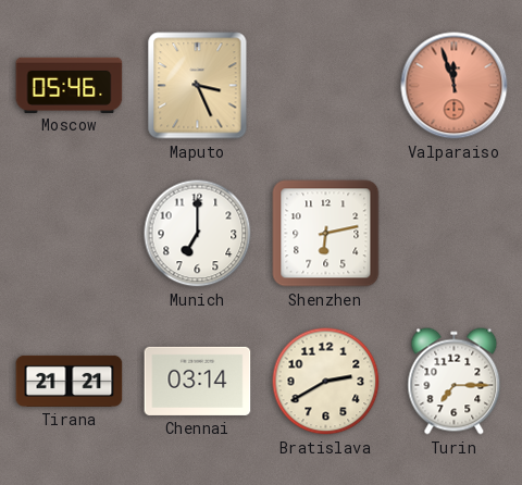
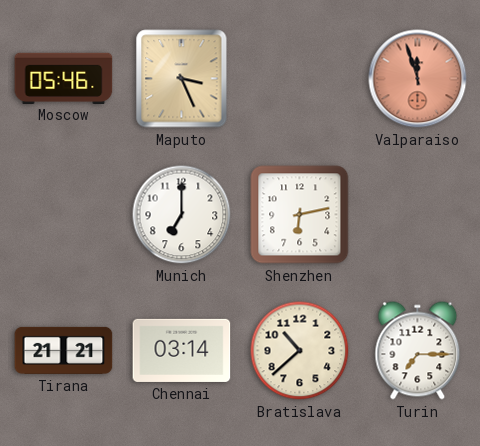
Bratislava: 2:40 -> 10:38
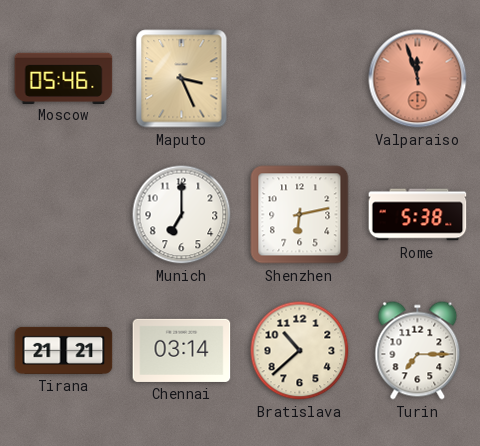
Rome: none -> 5:38
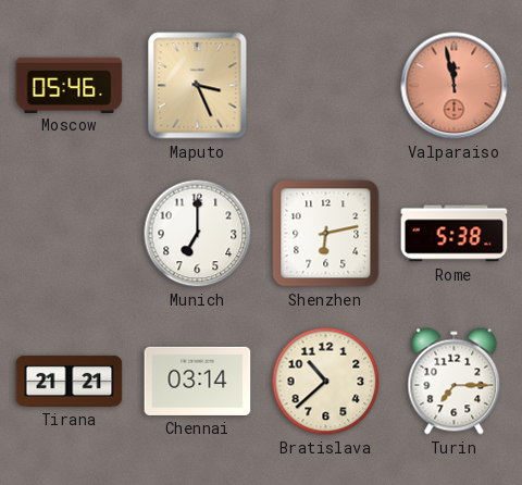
Valparaiso: 11:57 -> 11:58
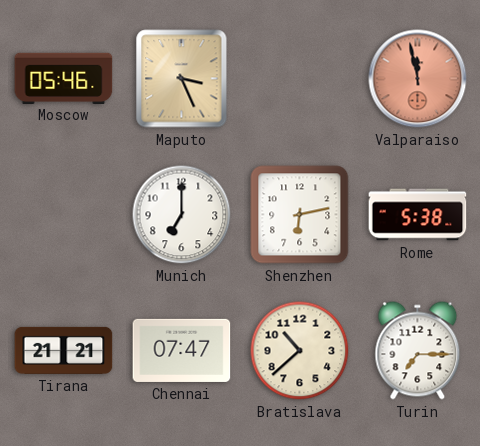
Chennai: 03:14 -> 07:47
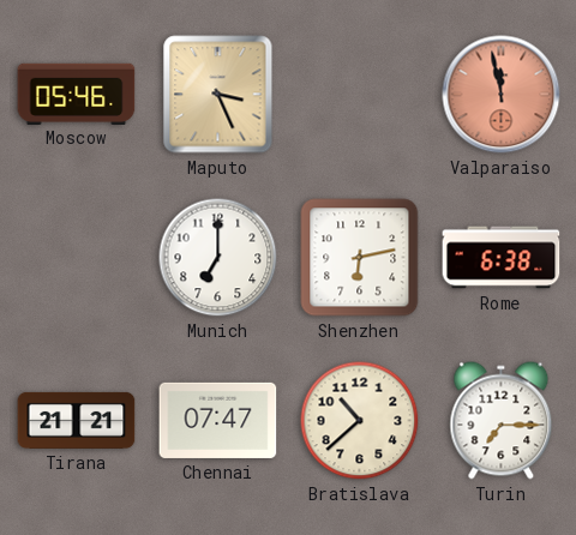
Rome: 5:38 -> 6:38
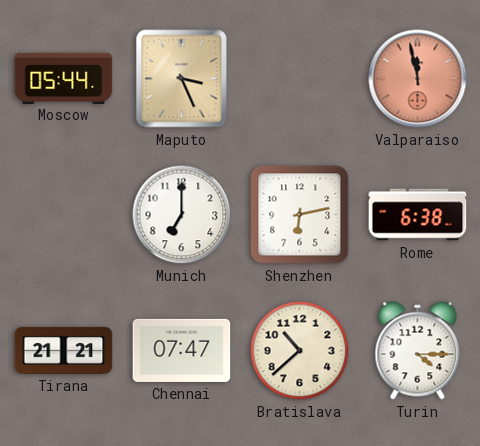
Moscow: 05:46 -> 05:44
Turin: 7:15 -> 4:15
